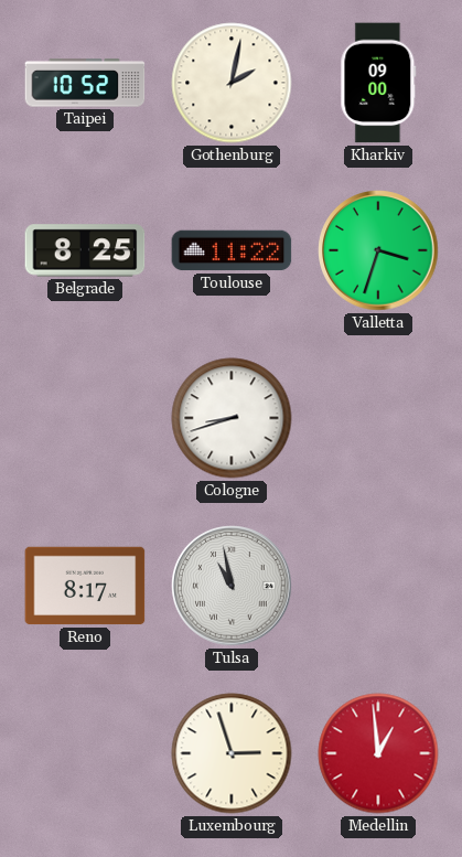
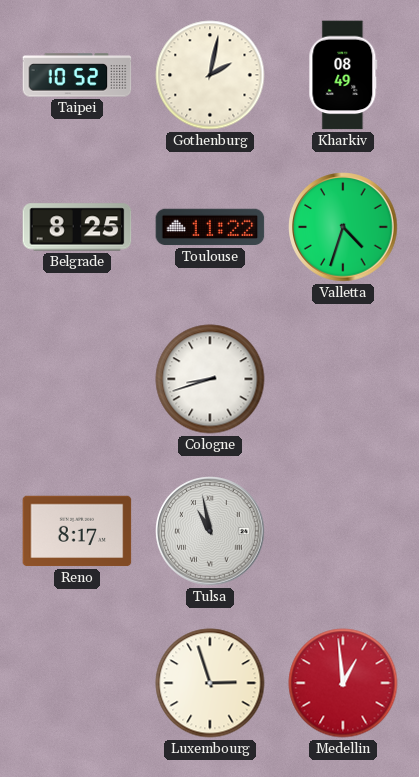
Kharkiv: 09:00 -> 08:49
Valletta: 3:33 -> 4:33
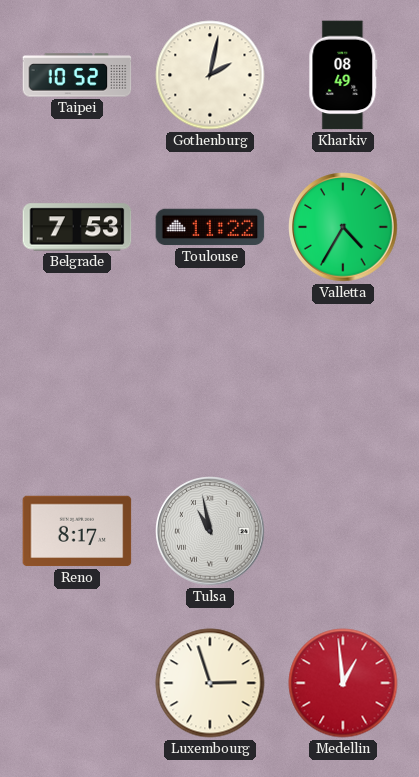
Belgrade: 8:25 -> 7:53
Valletta: 4:33 -> 4:35
Cologne: 8:42 -> none
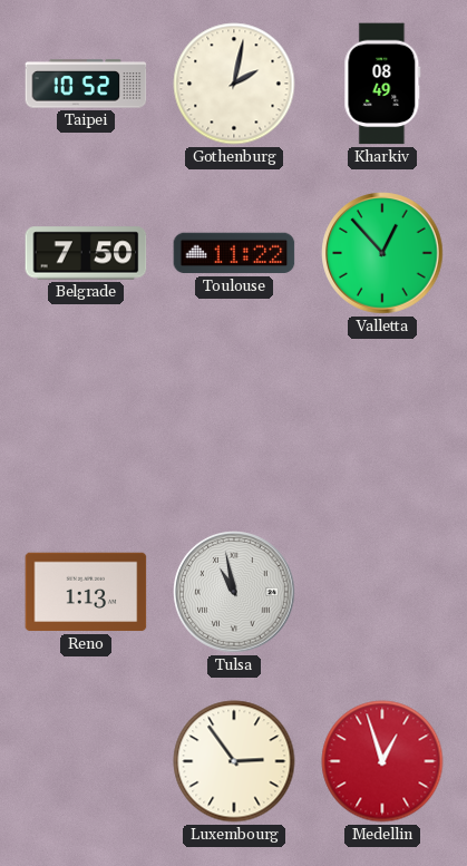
Belgrade: 7:53 -> 7:50
Valletta: 4:35 -> 12:53
Reno: 8:17 -> 1:13
Luxembourg: 2:57 -> 2:54
Medellin: 12:59 -> 12:57
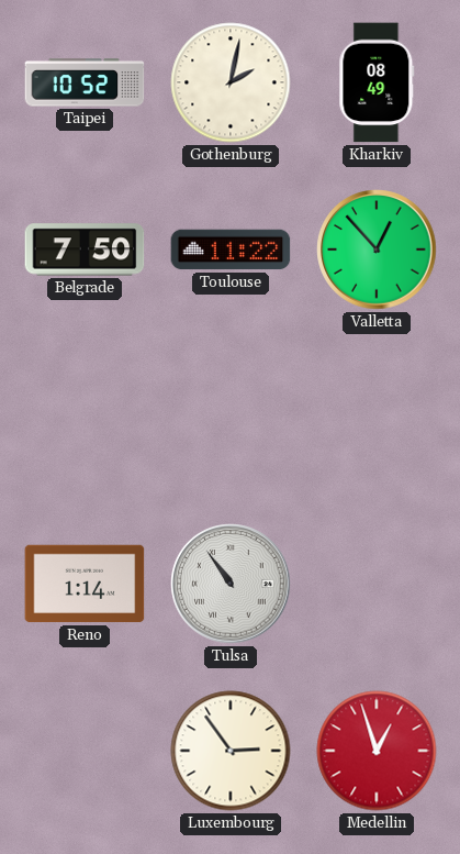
Reno: 1:13 -> 1:14
Tulsa: 10:58 -> 10:54
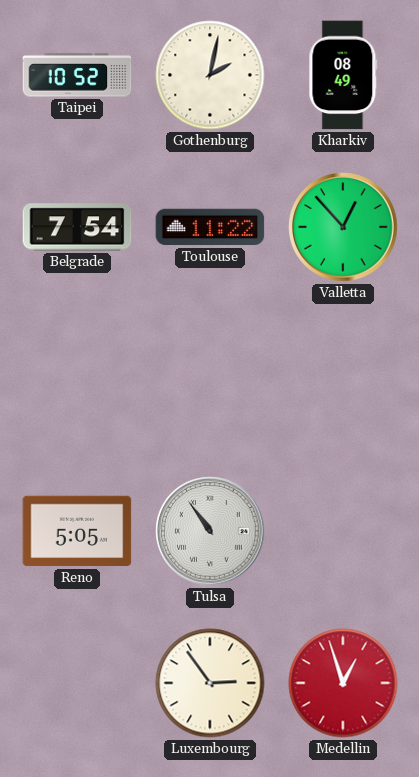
Belgrade: 7:50 -> 7:54
Reno: 1:14 -> 5:05
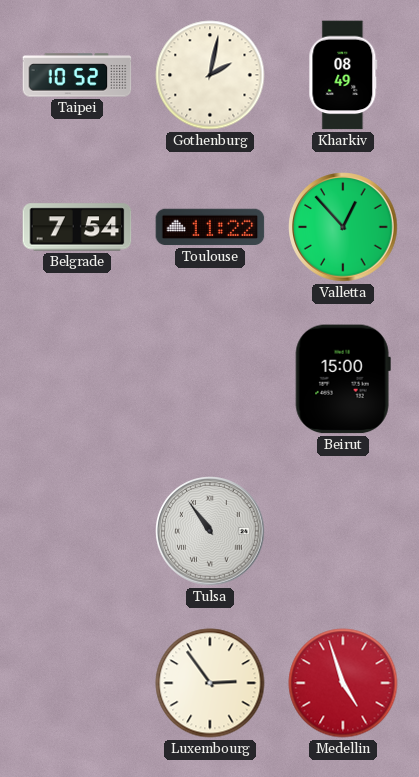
Beirut: none -> 15:00
Reno: 5:05 -> none
Medellin: 12:57 -> 4:57
